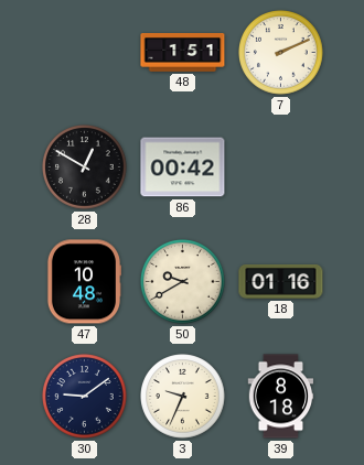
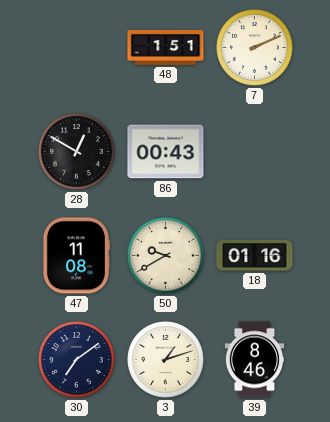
86: 00:42 -> 00:43
47: 10:48 -> 11:08
30: 9:09 -> 7:09
3: 9:34 -> 1:12
39: 8:18 -> 8:46
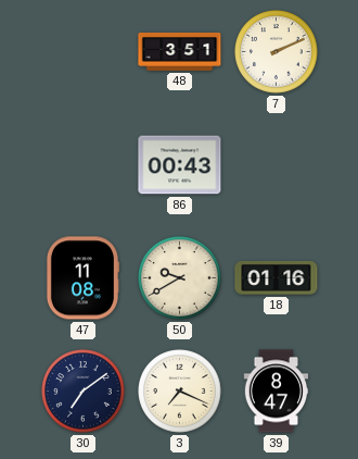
48: 1:51 -> 3:51
28: 12:50 -> none
3: 1:12 -> 7:19
39: 8:46 -> 8:47
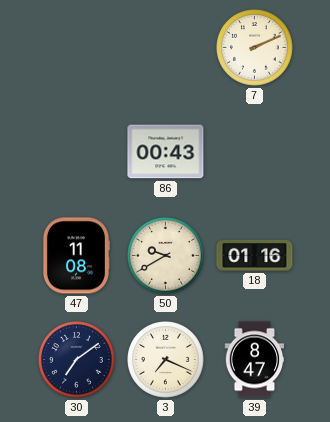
48: 3:51 -> none
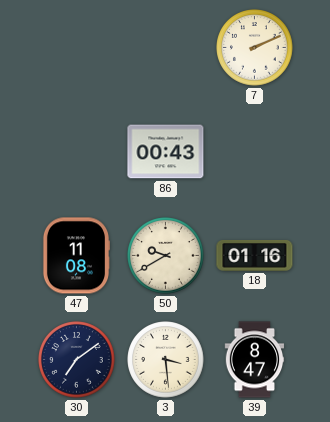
3: 7:19 -> 3:29
